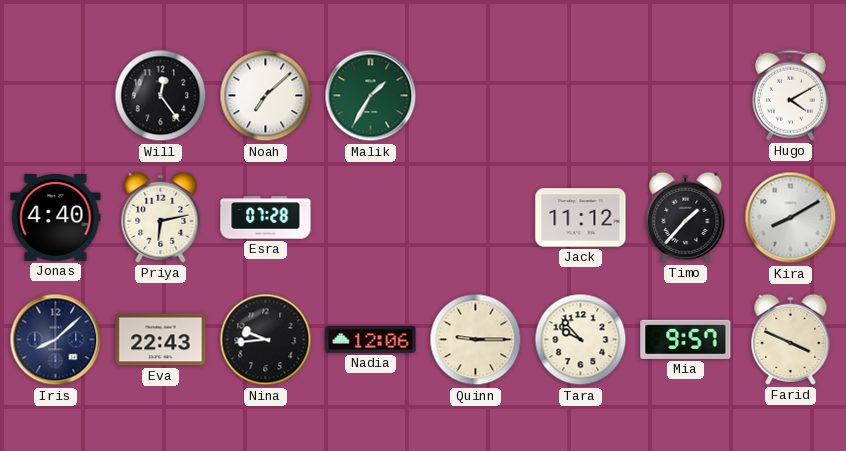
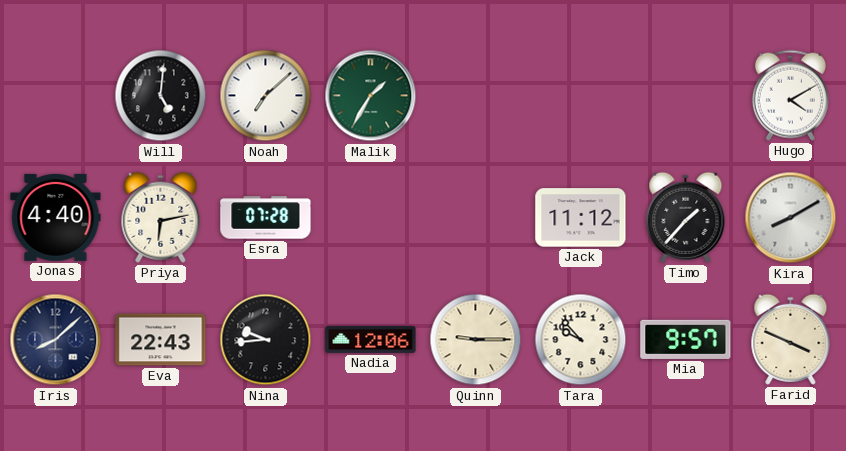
Will: 12:24 -> 5:01
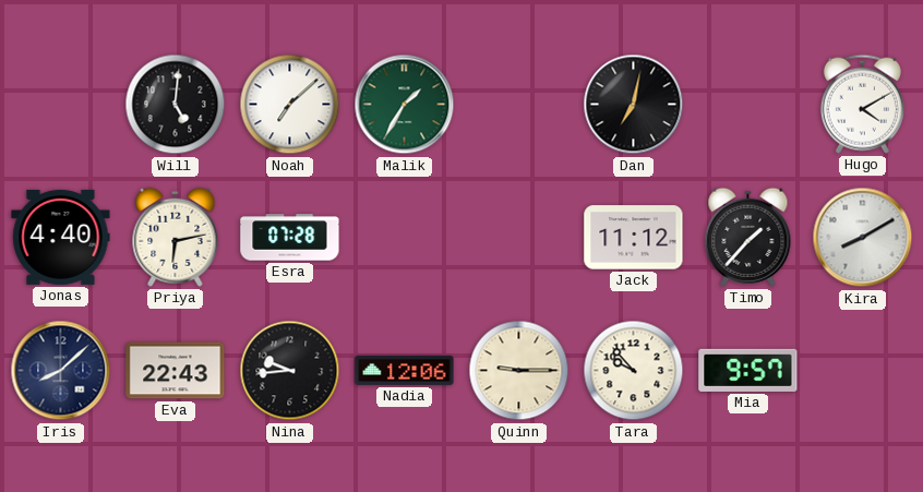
Dan: none -> 7:02
Farid: 3:49 -> none
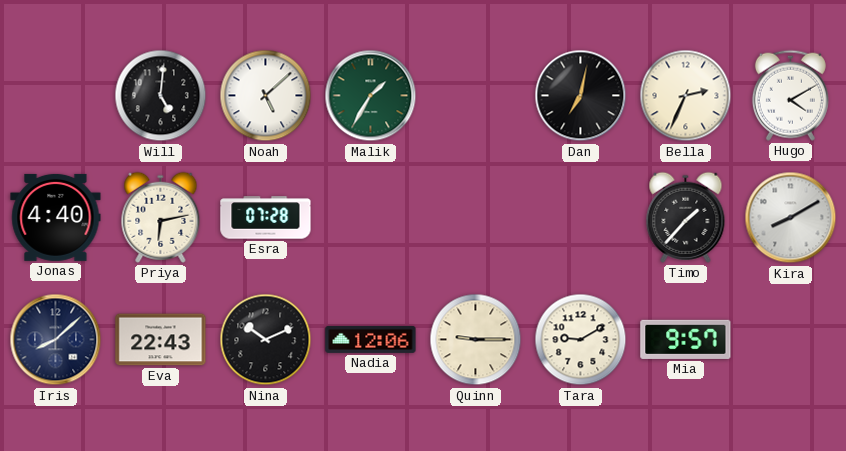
Noah: 7:08 -> 5:08
Bella: none -> 2:34
Jack: 11:12 -> none
Nina: 9:44 -> 10:11
Tara: 9:53 -> 9:10
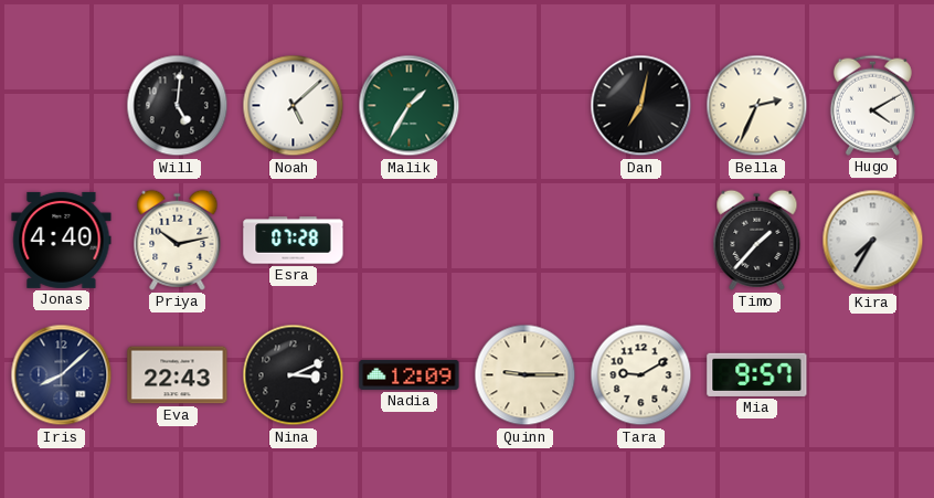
Priya: 6:13 -> 10:13
Kira: 8:10 -> 7:35
Nina: 10:11 -> 3:11
Nadia: 12:06 -> 12:09
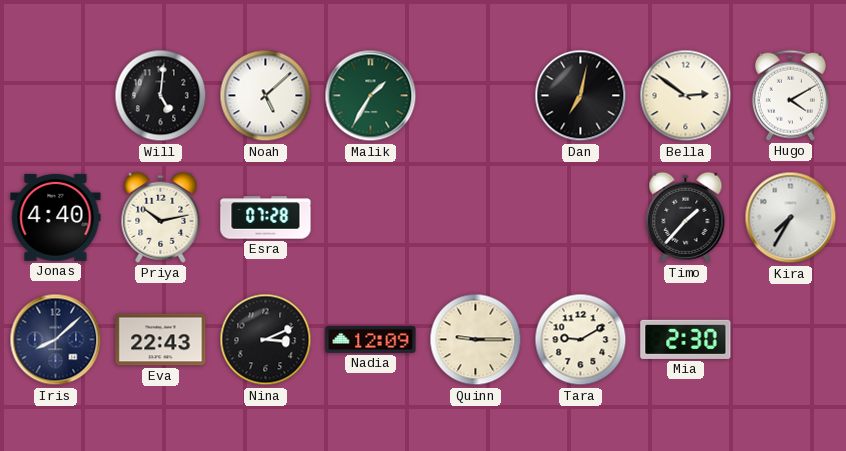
Bella: 2:34 -> 2:51
Mia: 9:57 -> 2:30
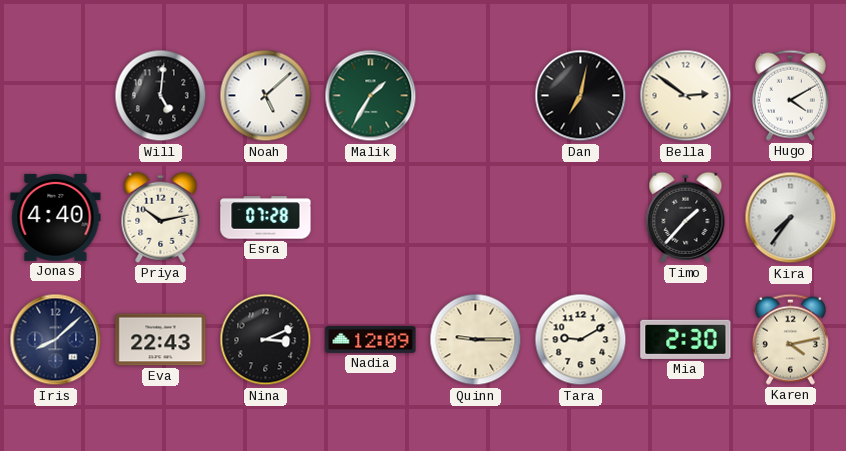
Kira: 7:35 -> 7:36
Karen: none -> 4:13
